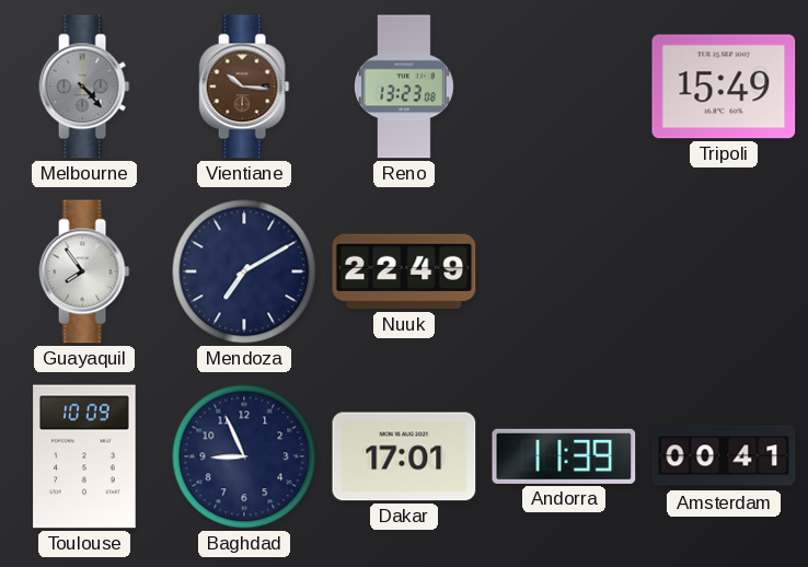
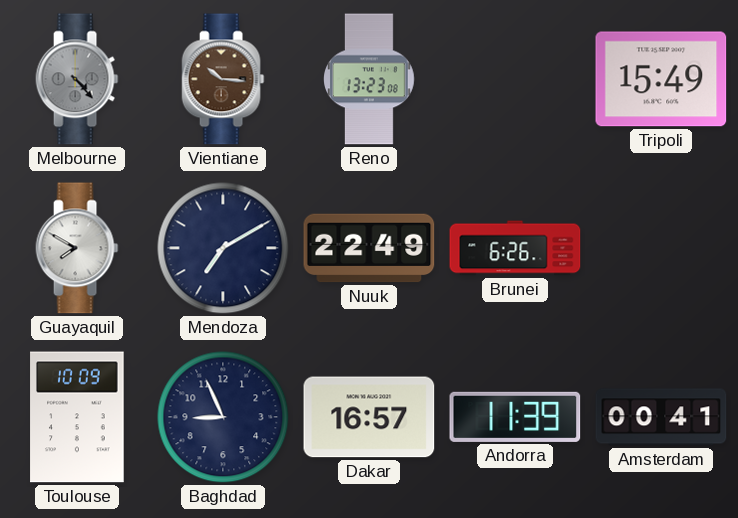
Guayaquil: 7:54 -> 7:50
Brunei: none -> 6:26
Dakar: 17:01 -> 16:57
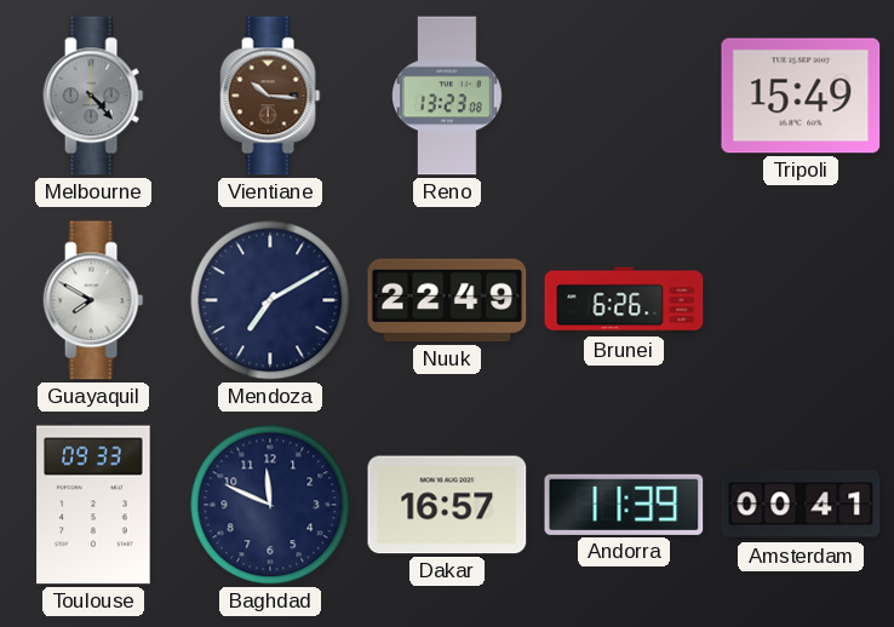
Toulouse: 10:09 -> 09:33
Baghdad: 8:56 -> 11:49
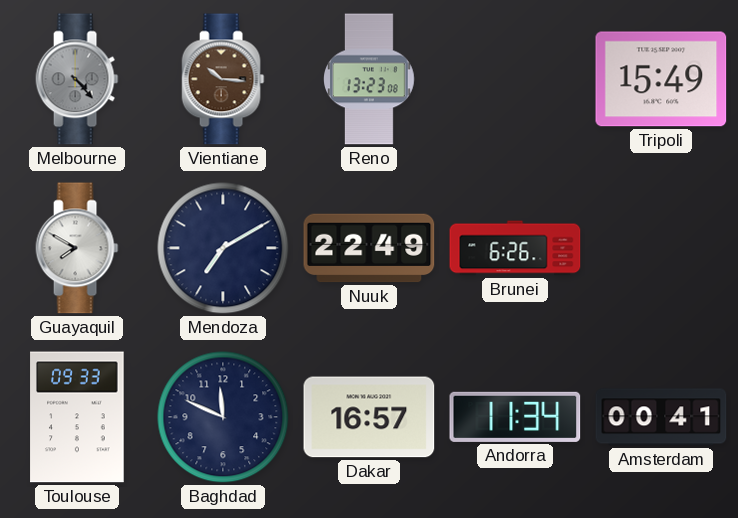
Andorra: 11:39 -> 11:34
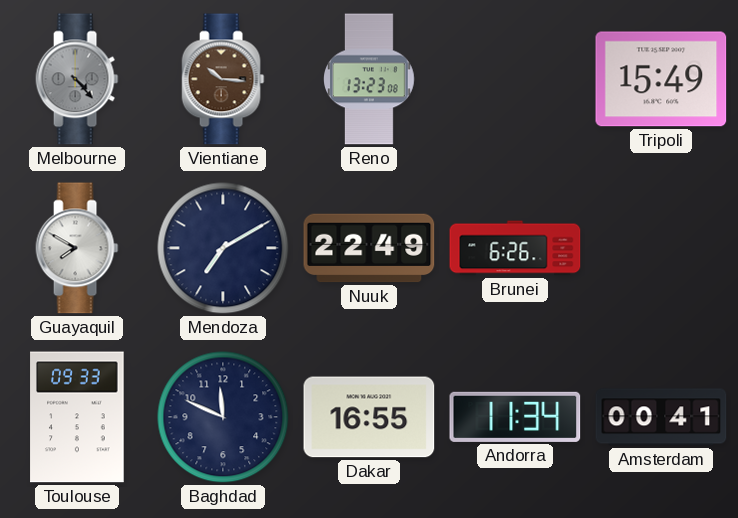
Dakar: 16:57 -> 16:55
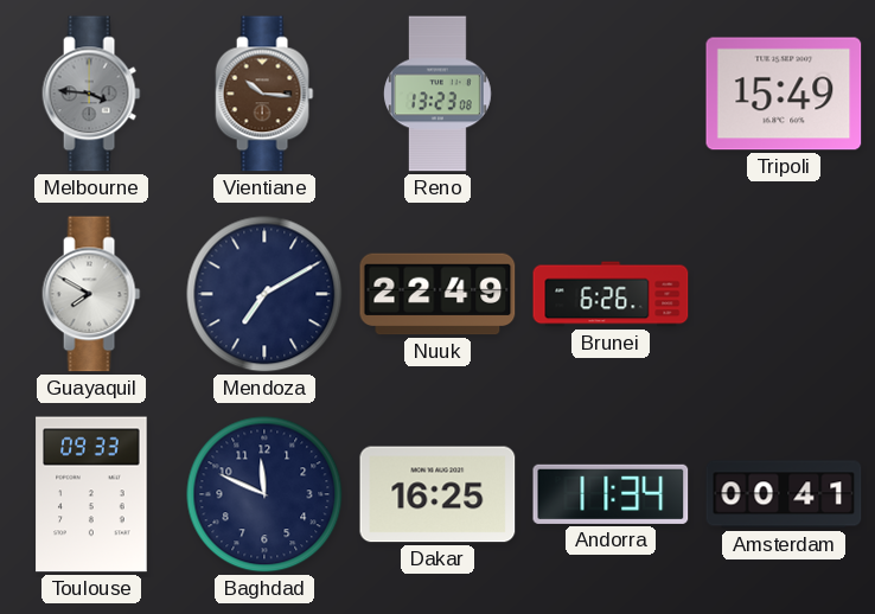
Melbourne: 4:23 -> 3:46
Dakar: 16:55 -> 16:25
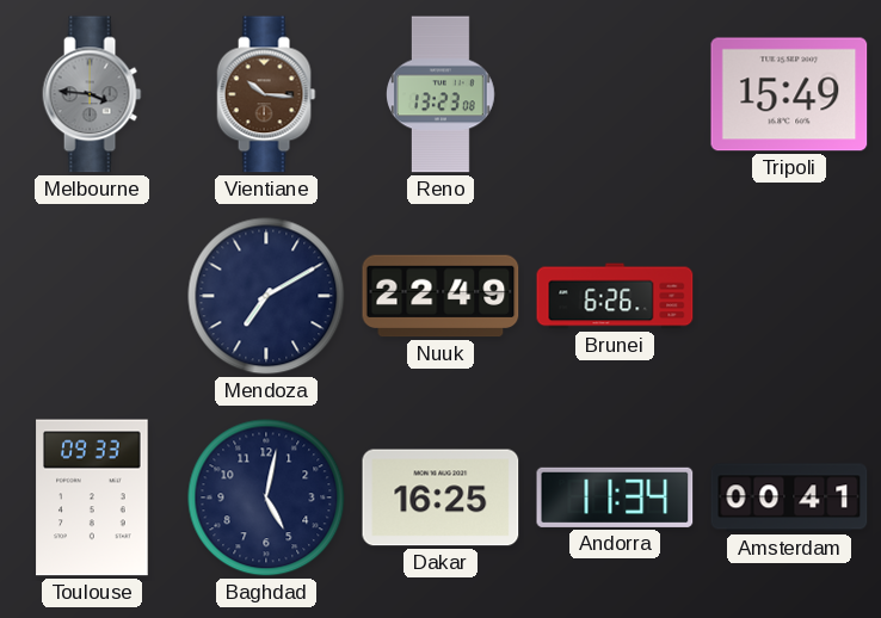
Guayaquil: 7:50 -> none
Baghdad: 11:49 -> 5:02
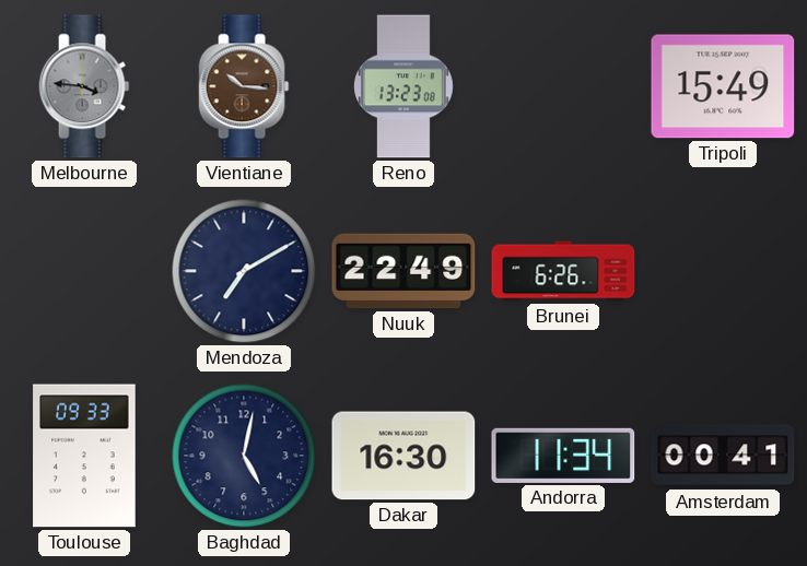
Dakar: 16:25 -> 16:30
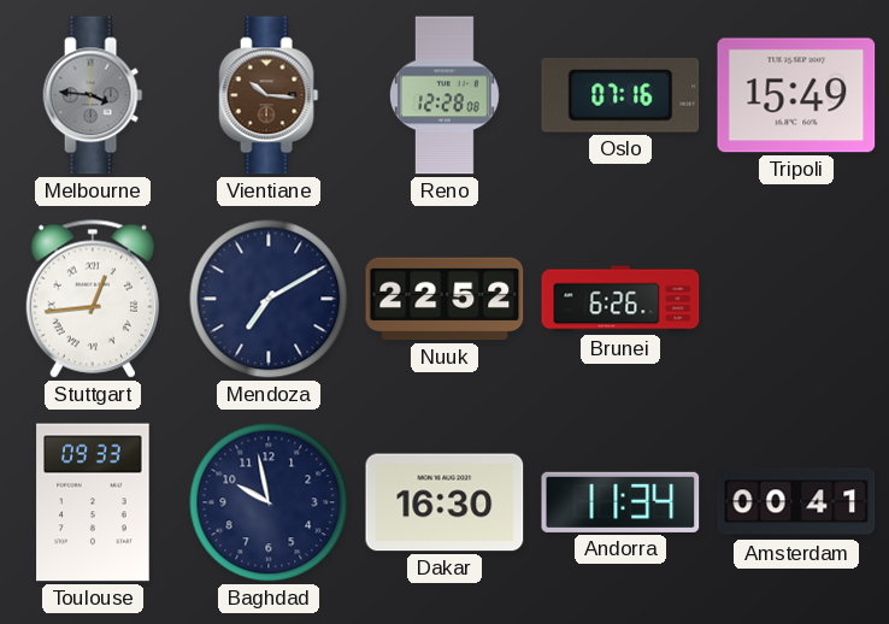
Reno: 13:23 -> 12:28
Oslo: none -> 07:16
Stuttgart: none -> 12:44
Nuuk: 22:49 -> 22:52
Baghdad: 5:02 -> 9:58
